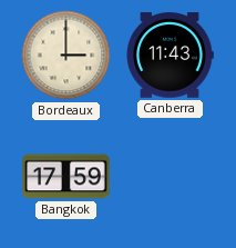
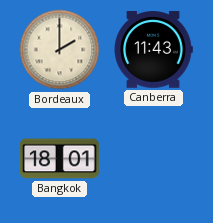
Bordeaux: 3:00 -> 2:00
Bangkok: 17:59 -> 18:01
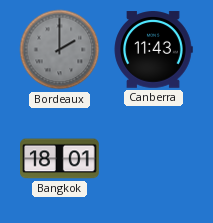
Bordeaux dial: cream -> grey
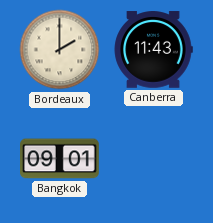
Bordeaux dial: grey -> cream
Bangkok: 18:01 -> 09:01
